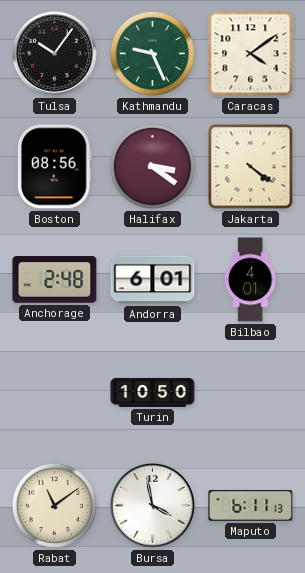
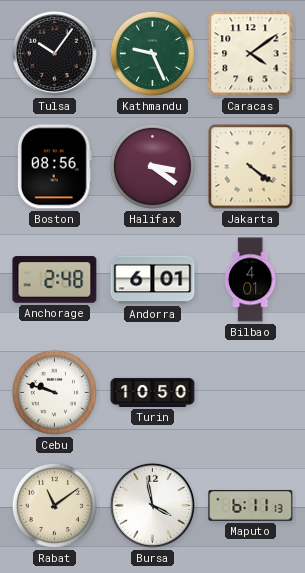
Cebu: none -> 9:48
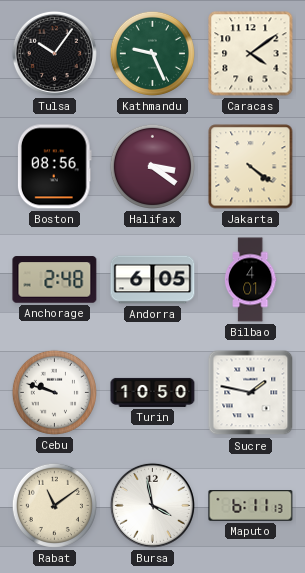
Andorra: 6:01 -> 6:05
Sucre: none -> 1:47
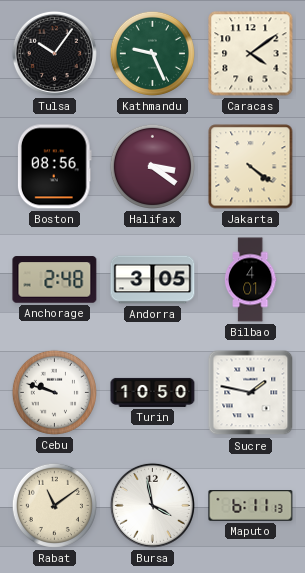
Andorra: 6:05 -> 3:05
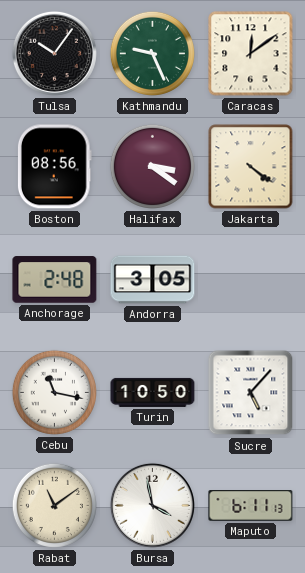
Caracas: 4:09 -> 12:09
Bilbao: 4:01 -> none
Cebu: 9:48 -> 11:17
Sucre: 1:47 -> 5:07
